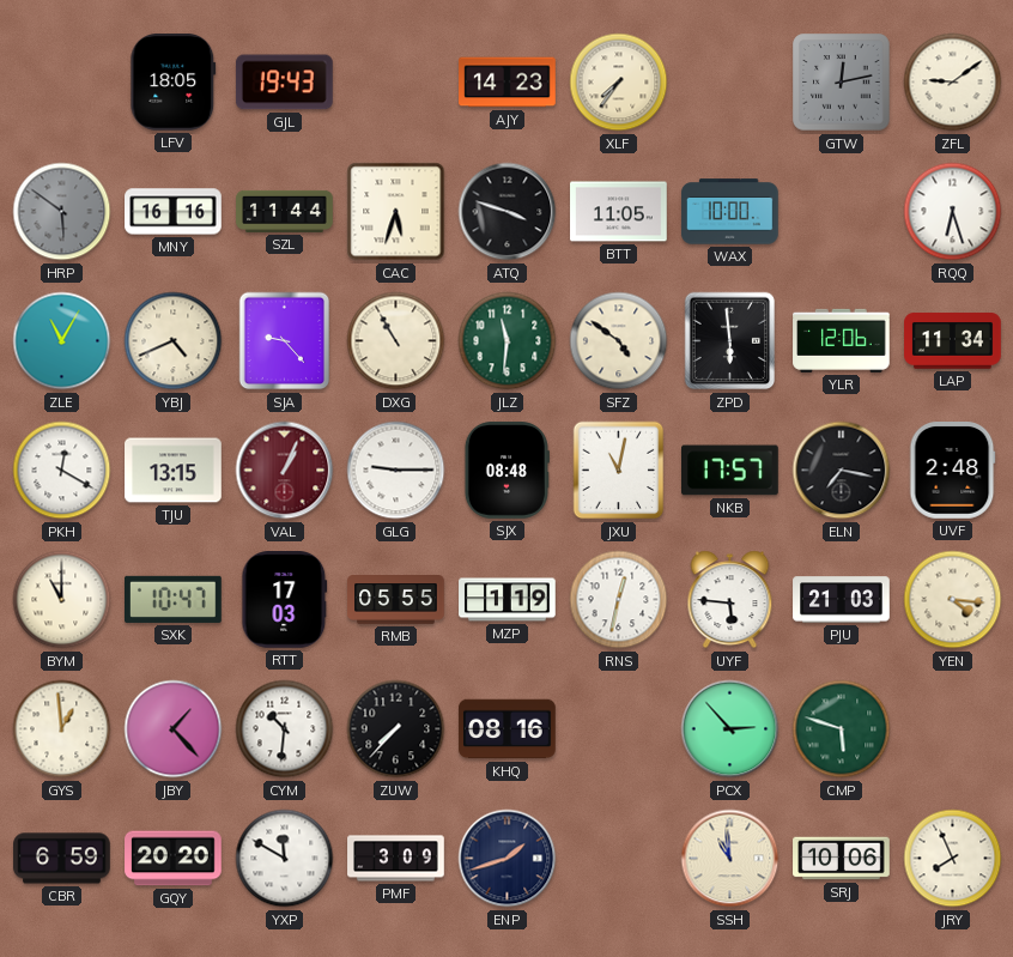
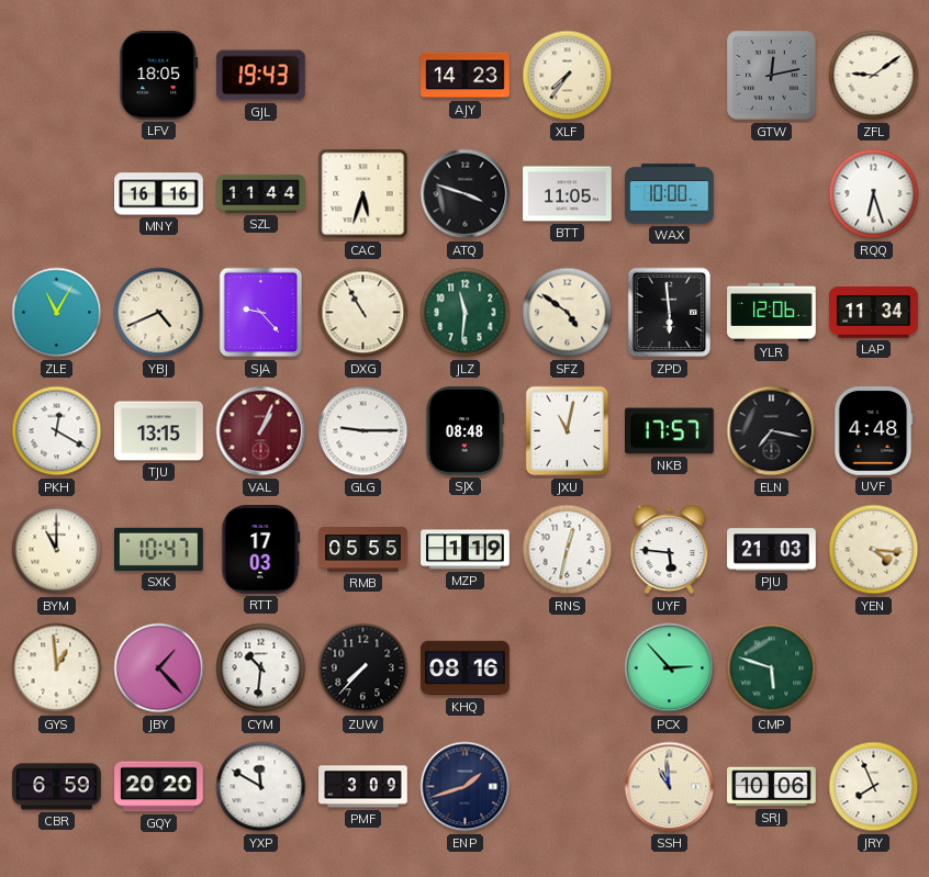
HRP: 5:51 -> none
UVF: 2:48 -> 4:48
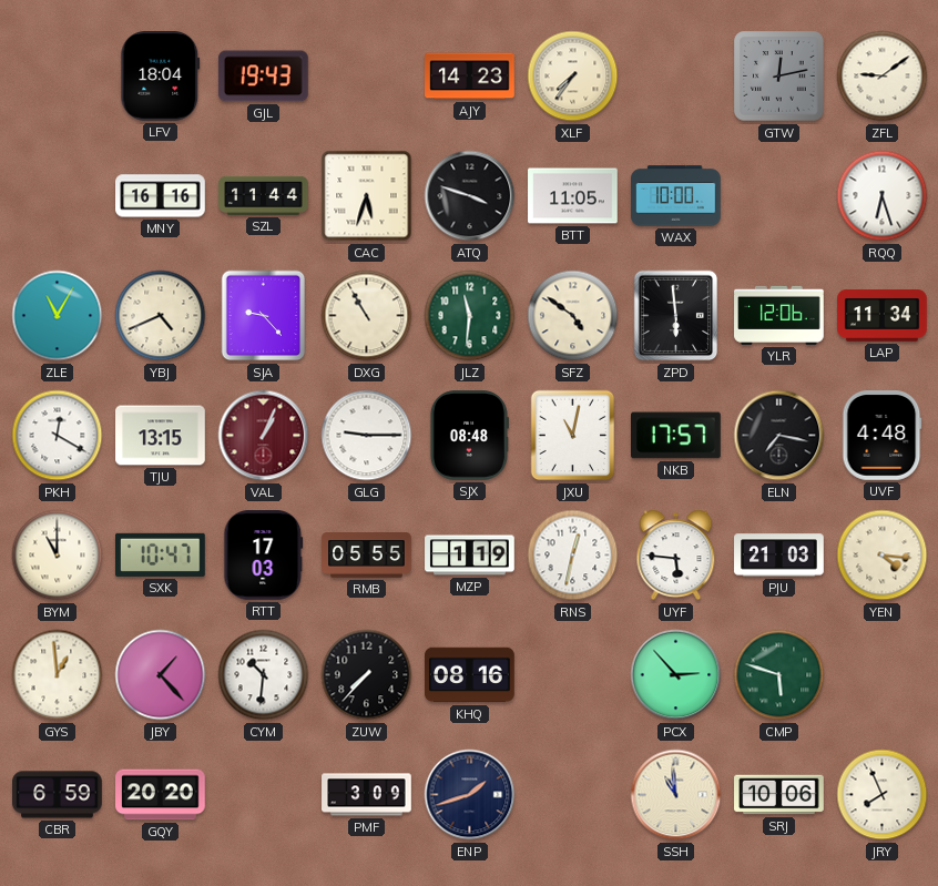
LFV: 18:05 -> 18:04
YXP: 11:50 -> none
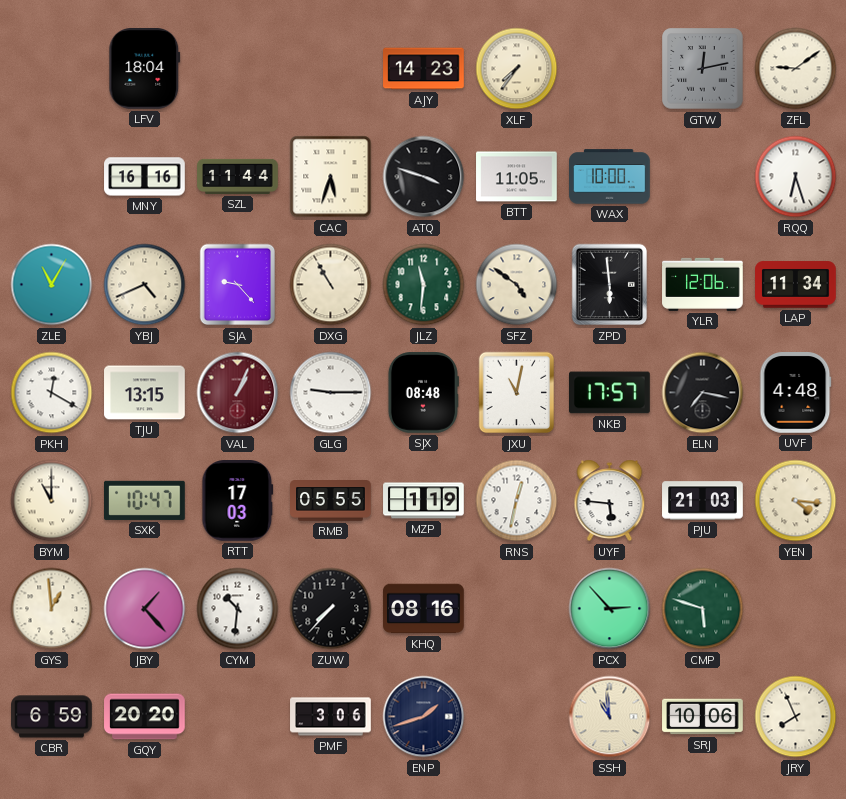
GJL: 19:43 -> none
PMF: 3:09 -> 3:06
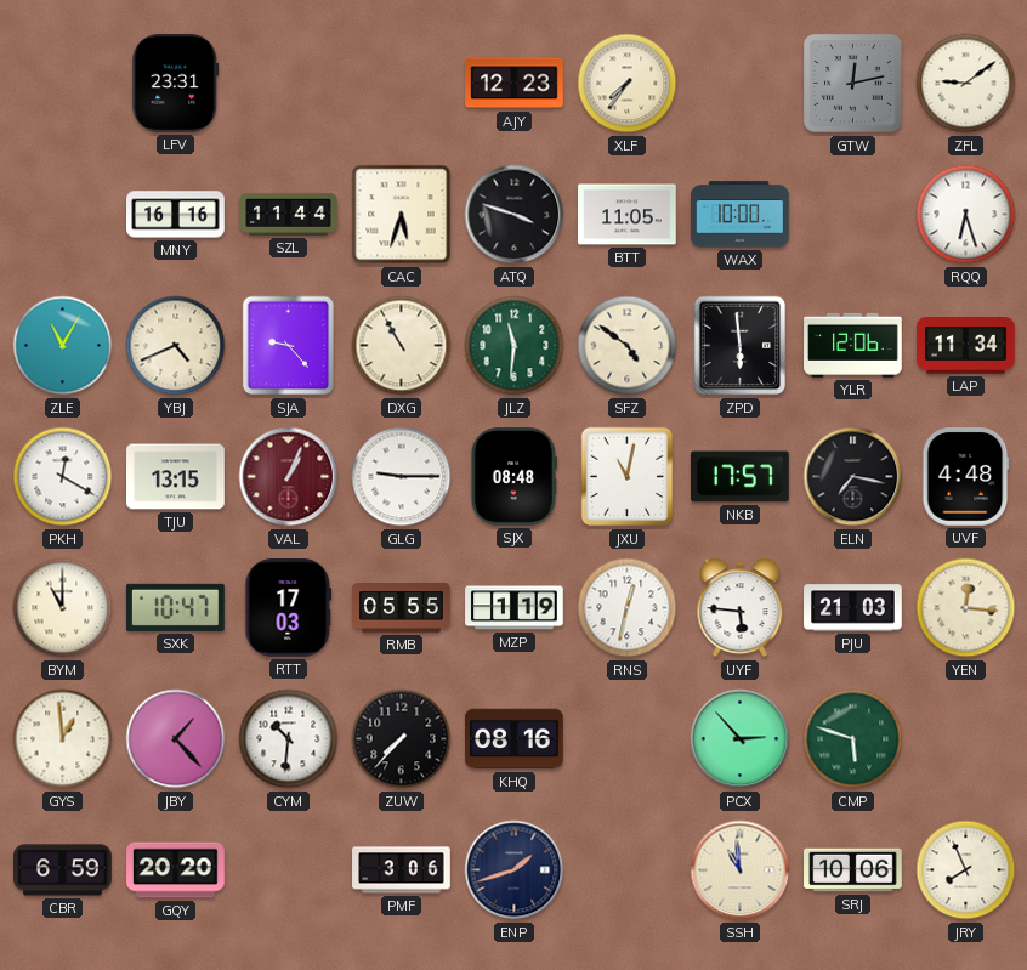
LFV: 18:04 -> 23:31
AJY: 14:23 -> 12:23
YEN: 4:16 -> 12:16
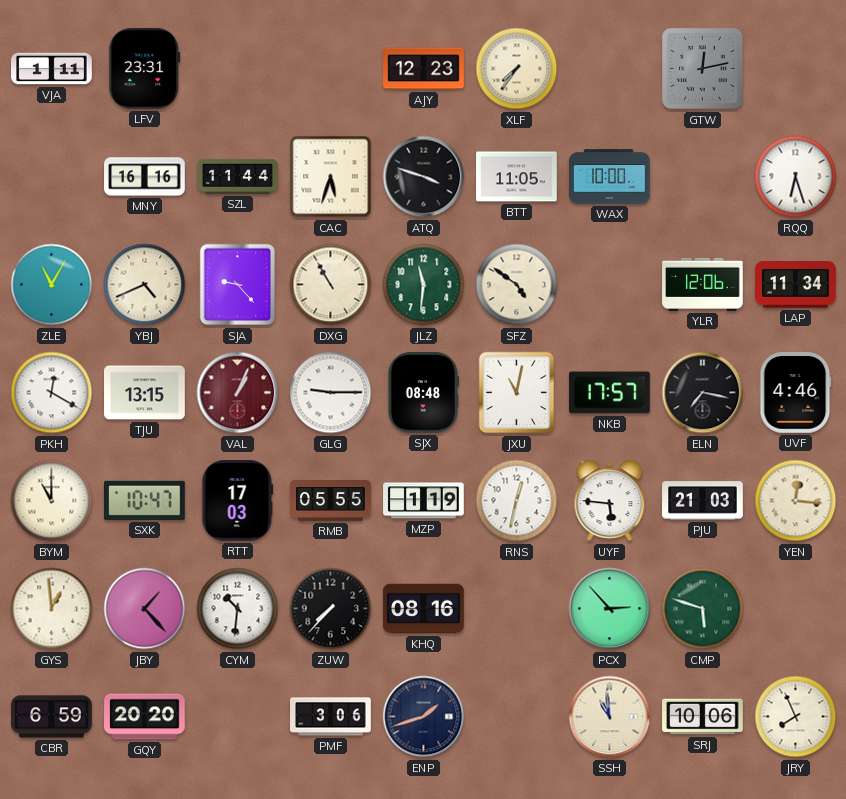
VJA: none -> 1:11
ZFL: 9:09 -> none
ZPD: 5:59 -> none
UVF: 4:48 -> 4:46
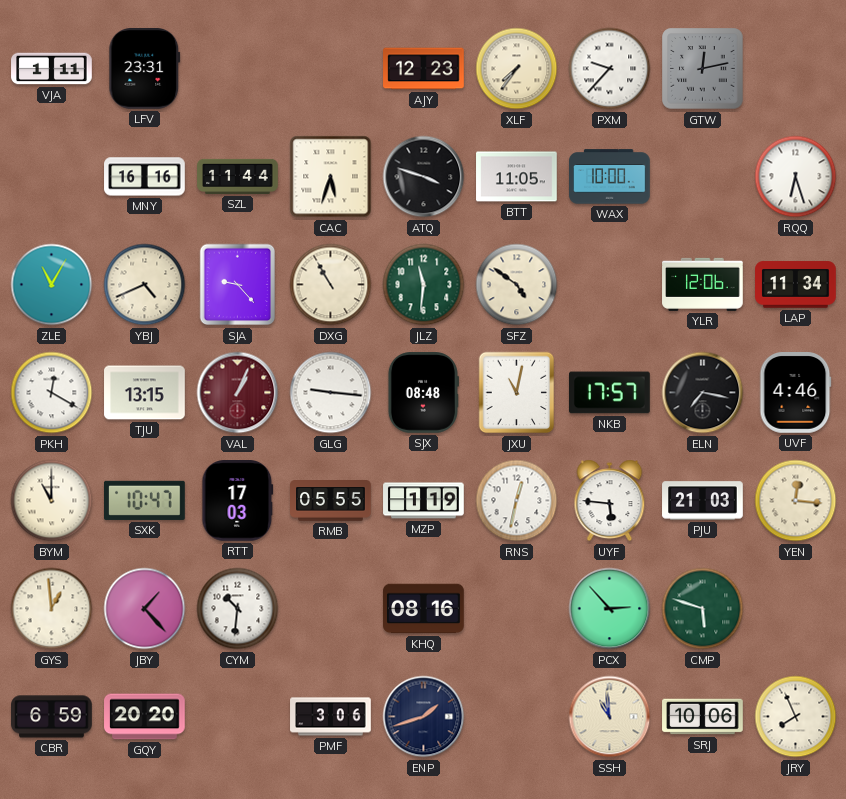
PXM: none -> 9:37
GLG: 9:15 -> 9:16
ZUW: 7:37 -> none
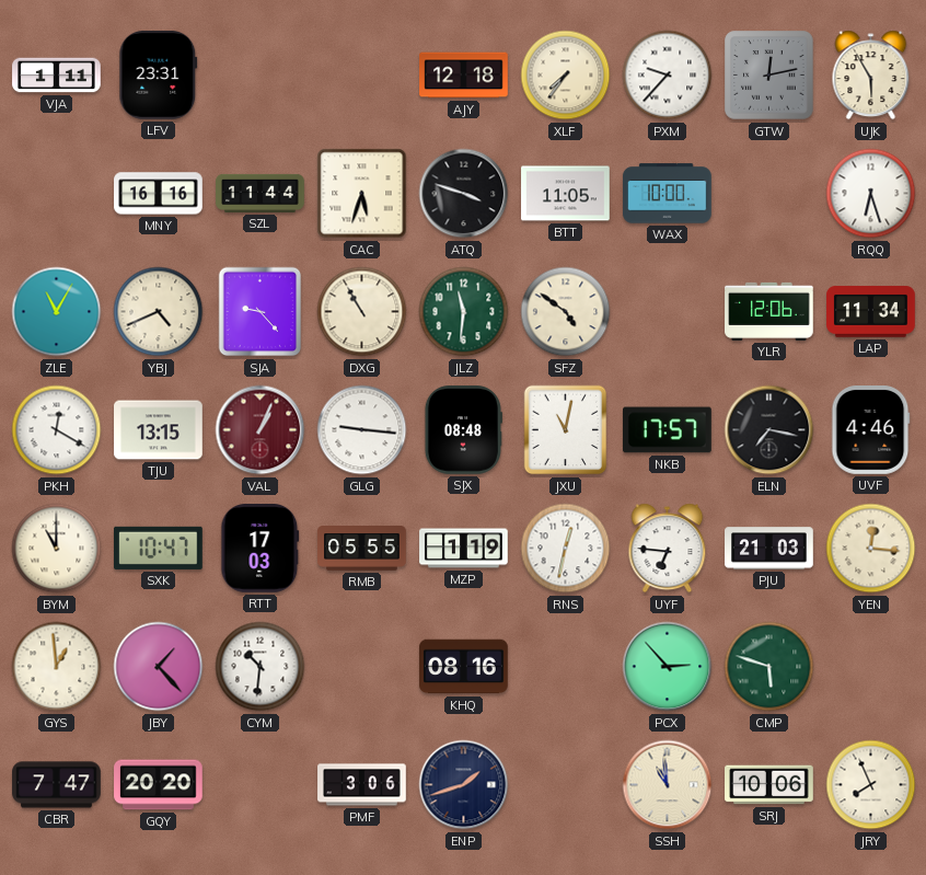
AJY: 12:23 -> 12:18
UJK: none -> 5:55
UYF: 5:46 -> 6:46
CBR: 6:59 -> 7:47
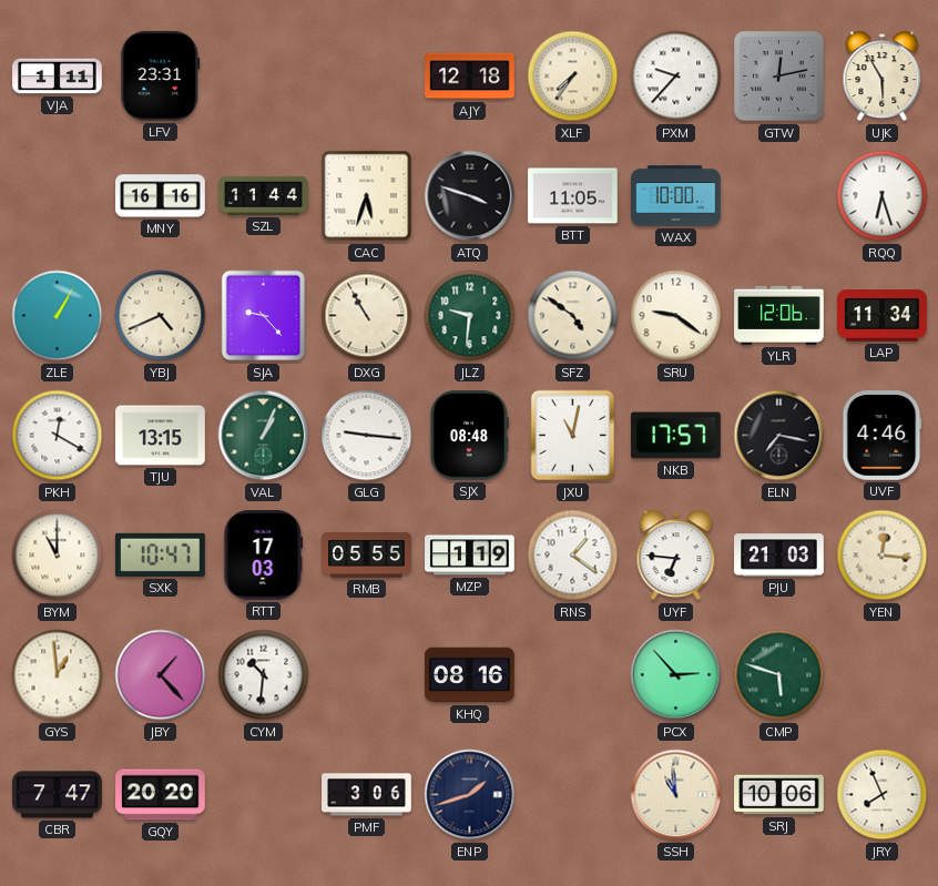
ZLE: 11:05 -> 1:05
JLZ: 11:31 -> 9:31
SRU: none -> 9:21
VAL dial: burgundy -> green
RNS: 12:32 -> 1:21
